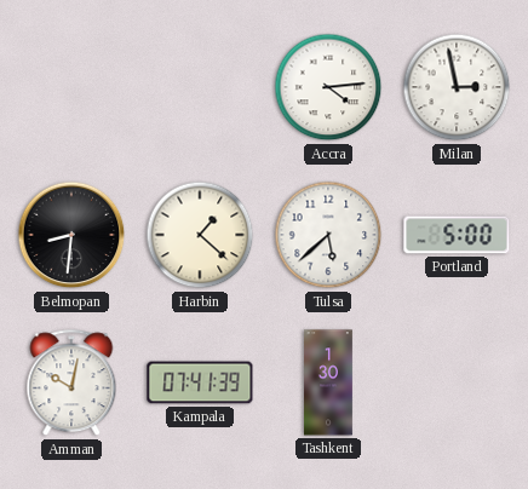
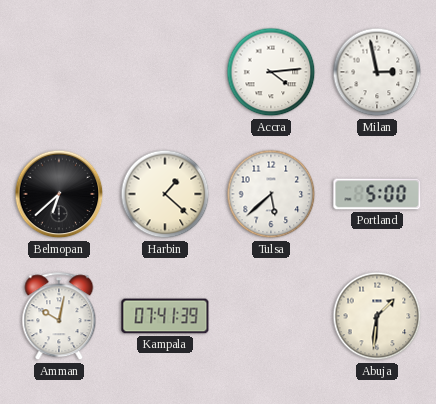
Belmopan: 8:31 -> 6:38
Tashkent: 1:30 -> none
Abuja: none -> 1:31
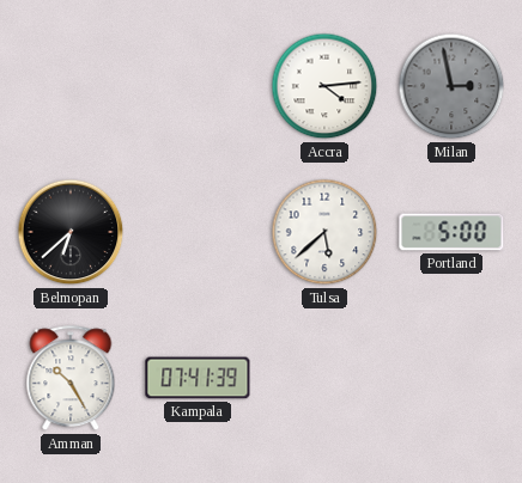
Milan dial: white -> grey
Harbin: 1:22 -> none
Amman: 10:02 -> 10:25
Abuja: 1:31 -> none
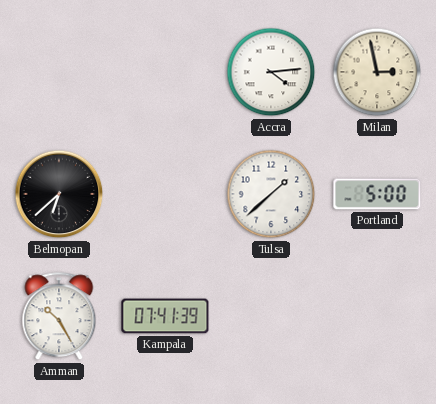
Milan dial: grey -> cream
Tulsa: 5:38 -> 1:38
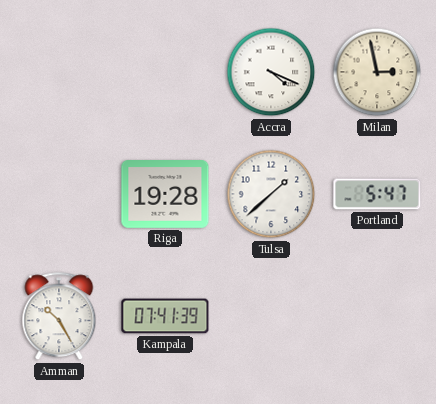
Accra: 4:14 -> 4:19
Belmopan: 6:38 -> none
Riga: none -> 19:28
Portland: 5:00 -> 5:47
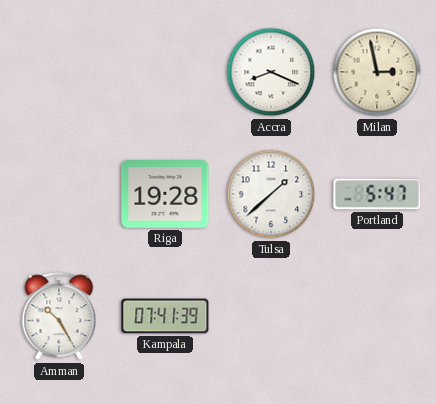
Accra: 4:19 -> 8:19
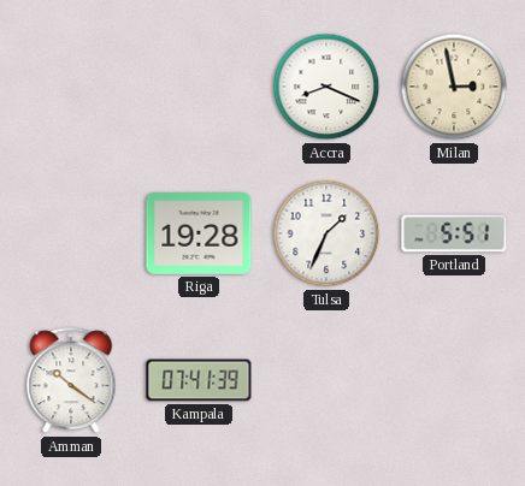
Tulsa: 1:38 -> 1:34
Portland: 5:47 -> 5:51
Amman: 10:25 -> 10:21
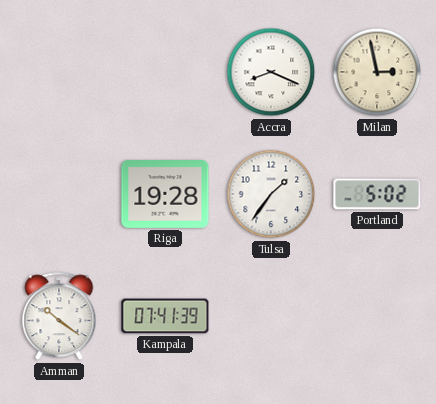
Tulsa: 1:34 -> 1:36
Portland: 5:51 -> 5:02
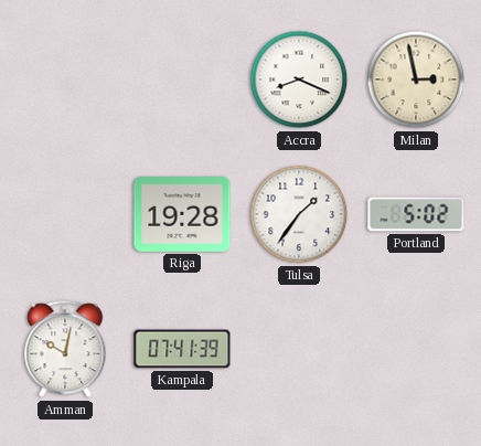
Amman: 10:21 -> 10:02
